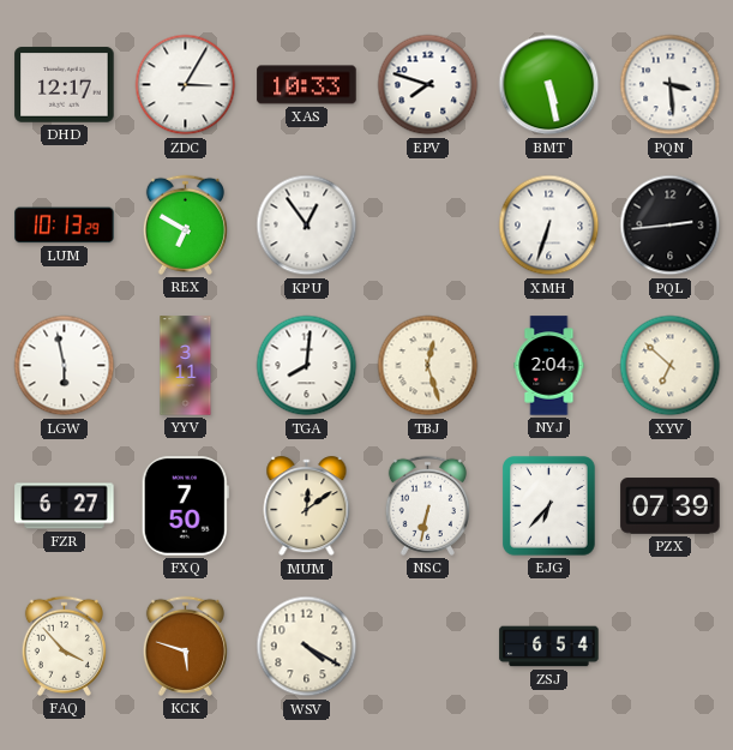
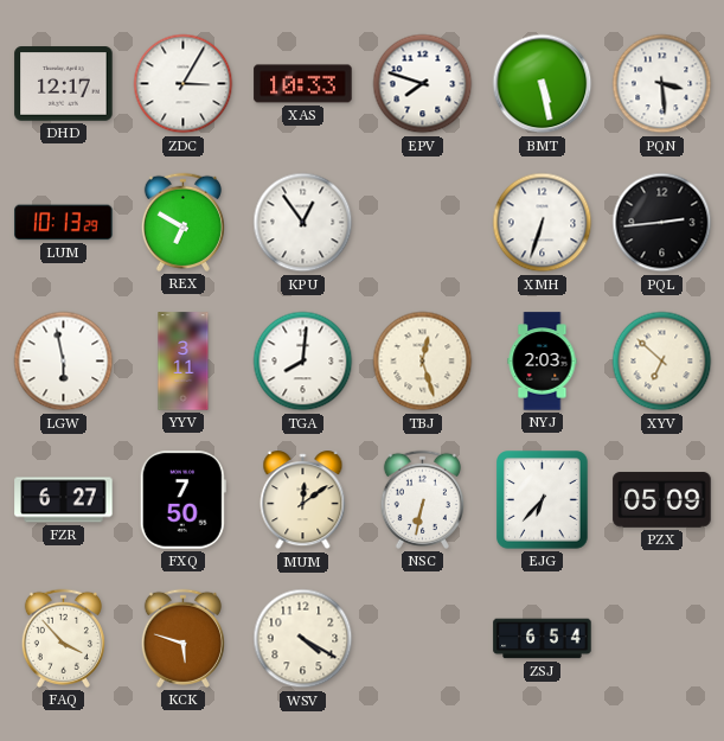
NYJ: 2:04 -> 2:03
PZX: 07:39 -> 05:09
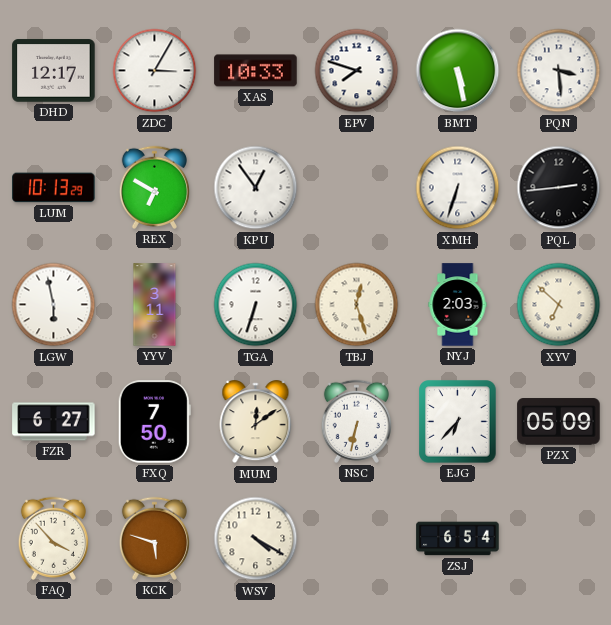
TGA: 8:01 -> 6:33
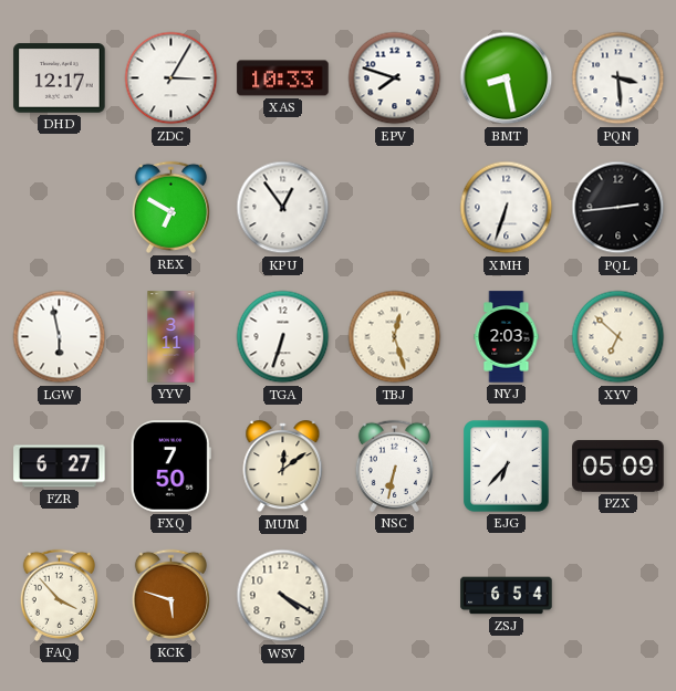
BMT: 5:28 -> 8:28
LUM: 10:13 -> none
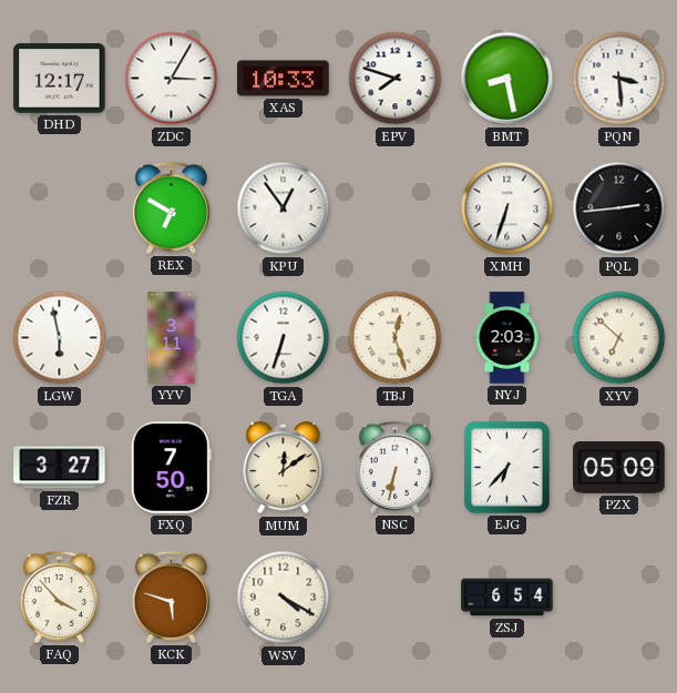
FZR: 6:27 -> 3:27
